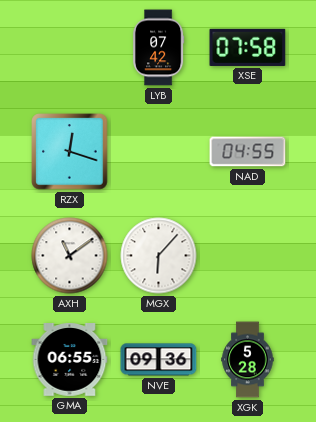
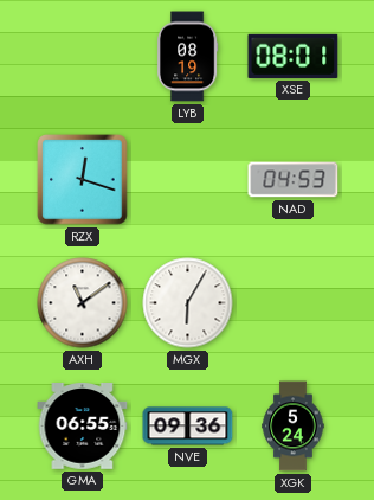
LYB: 07:42 -> 08:19
XSE: 07:58 -> 08:01
NAD: 04:55 -> 04:53
MGX: 6:07 -> 6:05
XGK: 5:28 -> 5:24
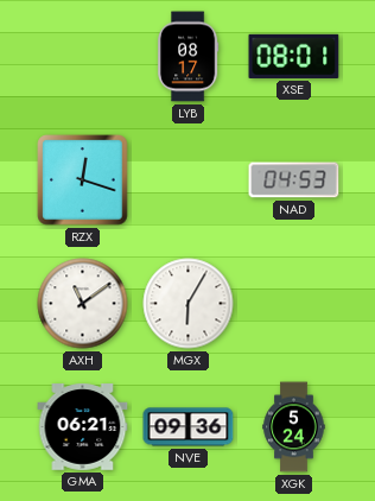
LYB: 08:19 -> 08:17
GMA: 06:55 -> 06:21
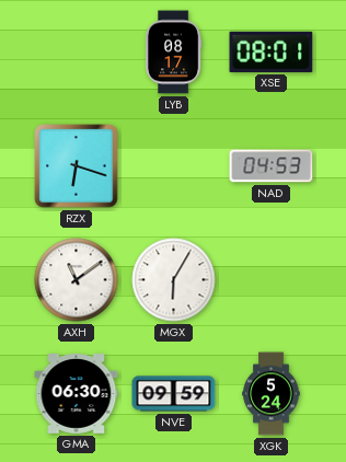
RZX: 12:18 -> 6:18
GMA: 06:21 -> 06:30
NVE: 09:36 -> 09:59
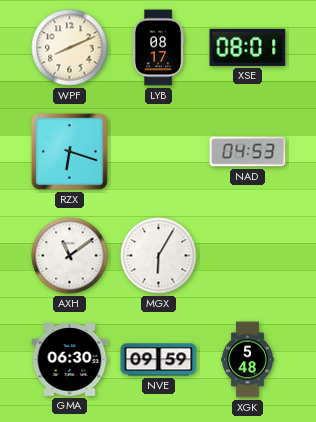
WPF: none -> 8:11
XGK: 5:24 -> 5:48
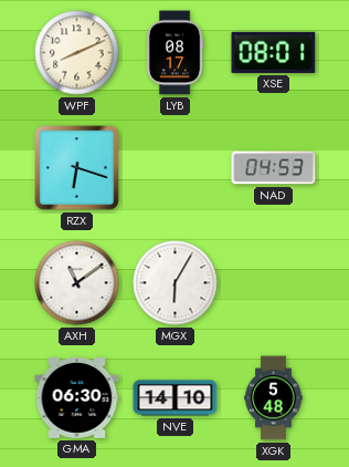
NVE: 09:59 -> 14:10
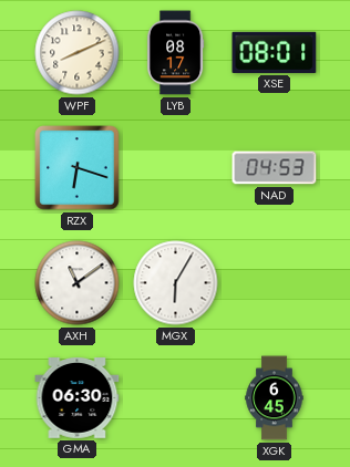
NVE: 14:10 -> none
XGK: 5:48 -> 6:45
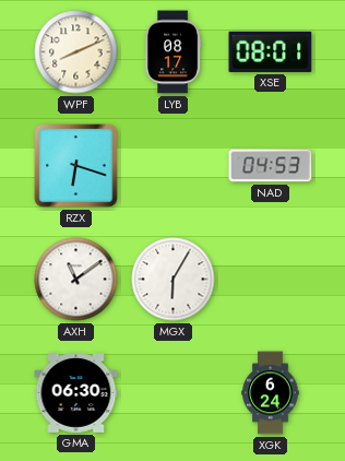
XGK: 6:45 -> 6:24
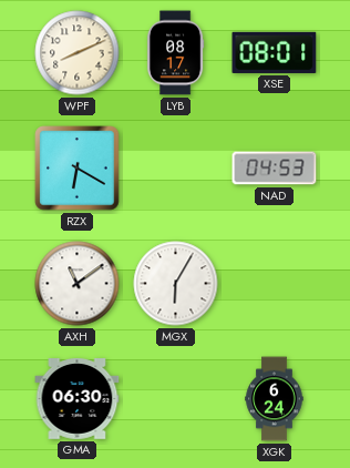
RZX: 6:18 -> 6:20
